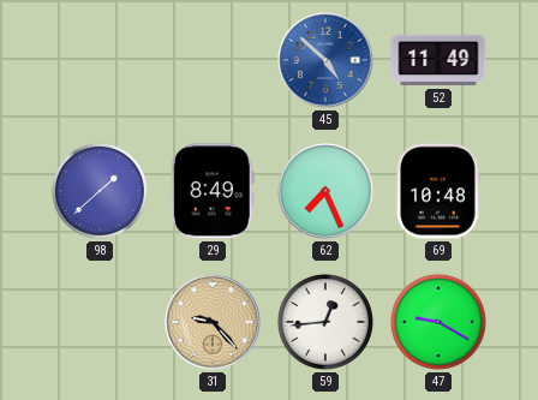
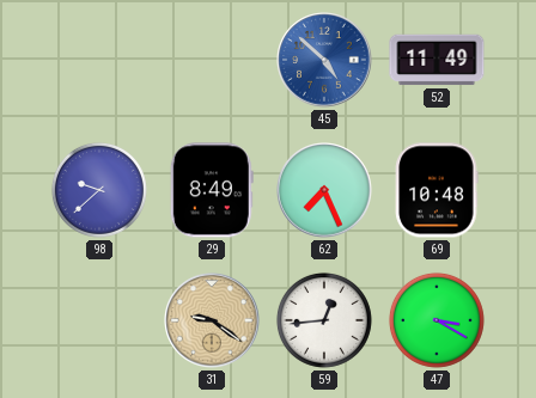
98: 1:38 -> 9:38
31: 9:23 -> 9:21
47: 9:20 -> 3:20
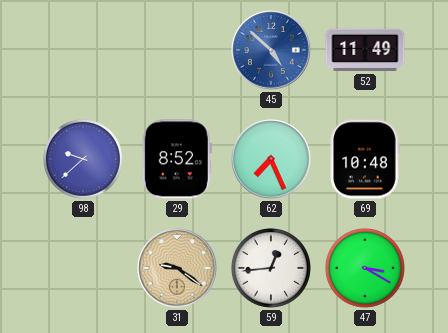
29: 8:49 -> 8:52
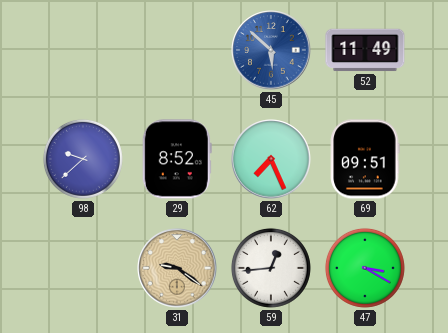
45: 4:52 -> 5:52
69: 10:48 -> 09:51
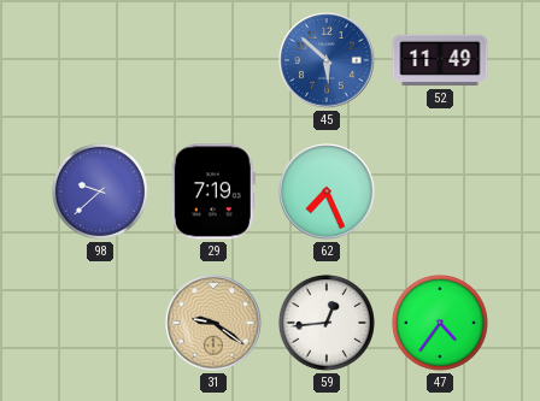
29: 8:52 -> 7:19
69: 09:51 -> none
47: 3:20 -> 4:36
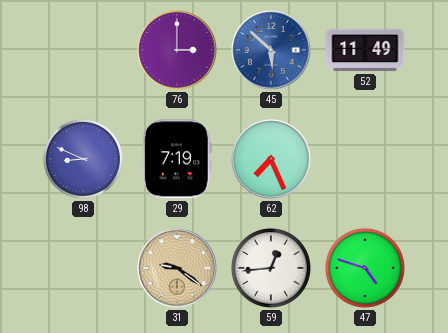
76: none -> 3:00
98: 9:38 -> 8:49
47: 4:36 -> 4:48
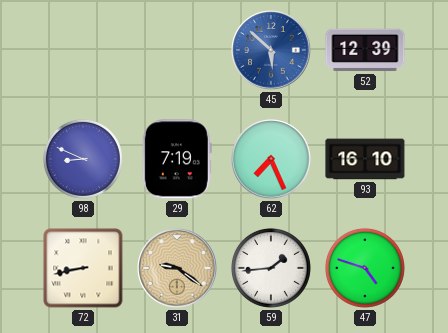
76: 3:00 -> none
52: 11:49 -> 12:39
93: none -> 16:10
72: none -> 8:43
59: 12:44 -> 1:44
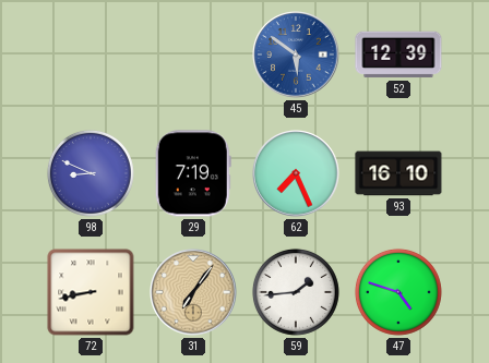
45: 5:52 -> 5:51
31: 9:21 -> 7:06
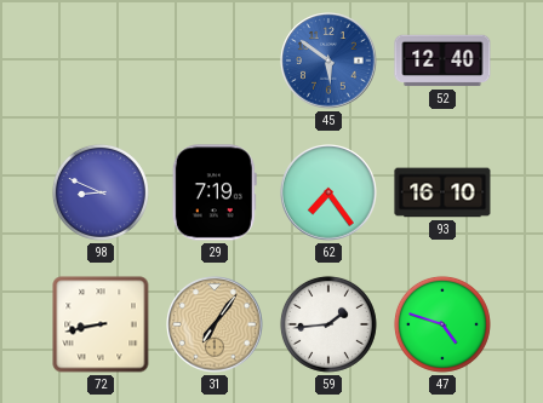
52: 12:39 -> 12:40
62: 7:26 -> 7:24
